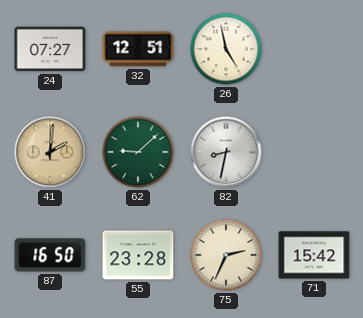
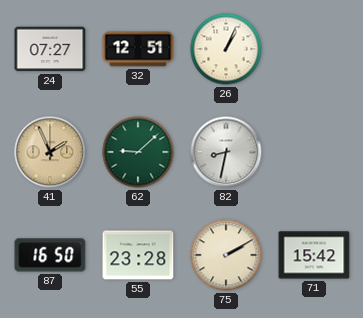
26: 4:58 -> 1:04
41: 2:01 -> 1:56
75: 2:34 -> 2:10
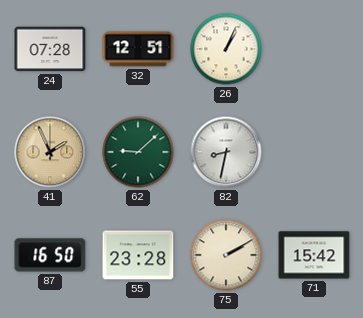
24: 07:27 -> 07:28
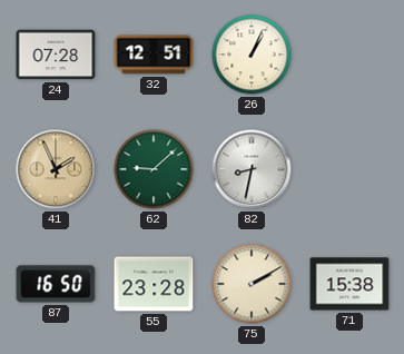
71: 15:42 -> 15:38
